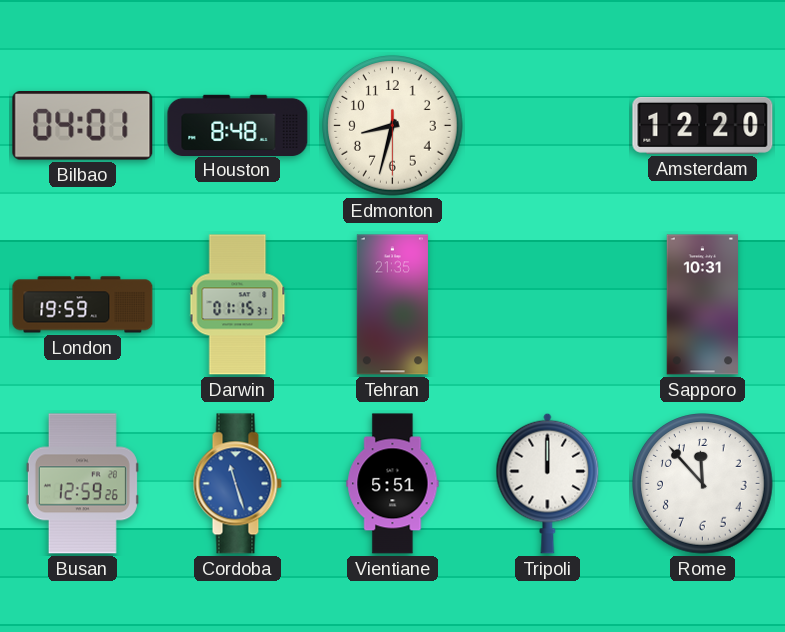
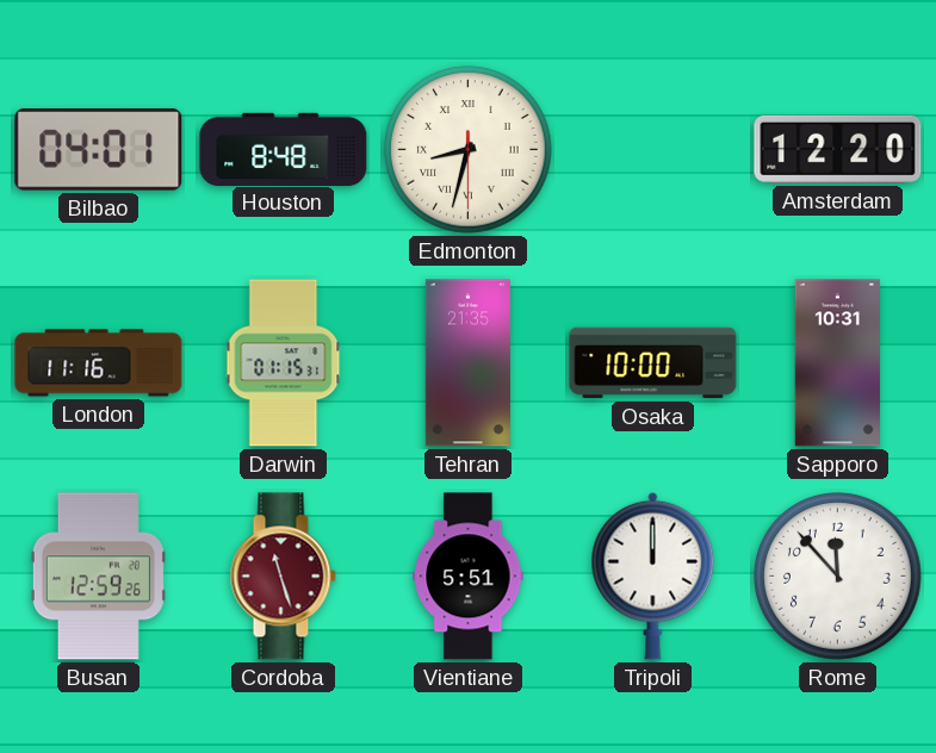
Edmonton numerals: Arabic -> Roman
London: 19:59 -> 11:16
Osaka: none -> 10:00
Cordoba dial: blue -> burgundy
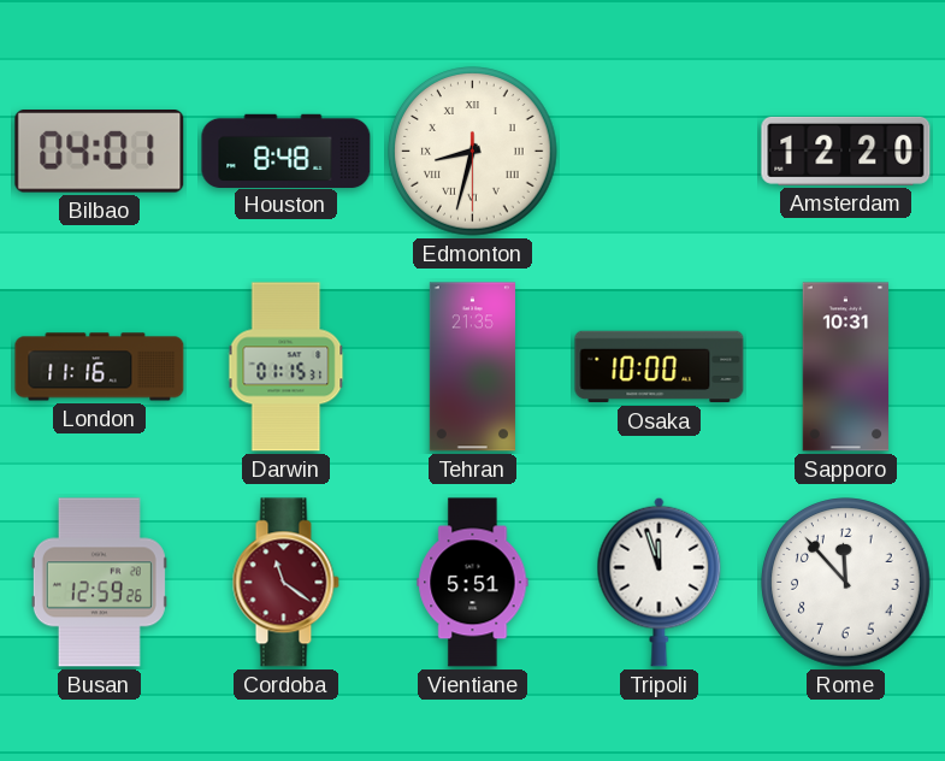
Cordoba: 11:27 -> 11:21
Tripoli: 12:00 -> 11:57
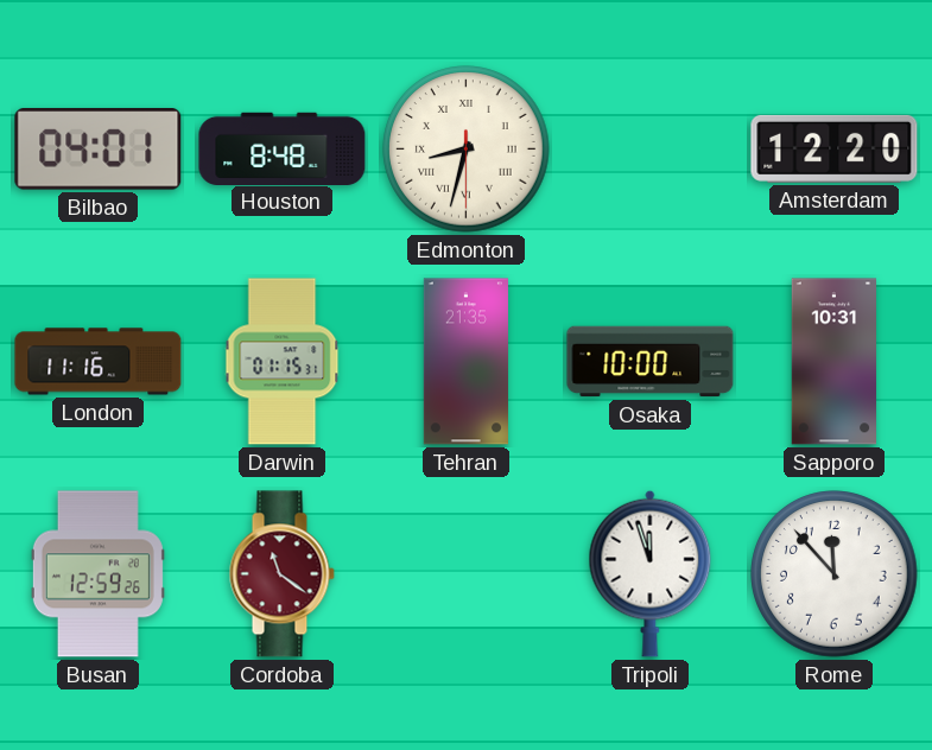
Vientiane: 5:51 -> none
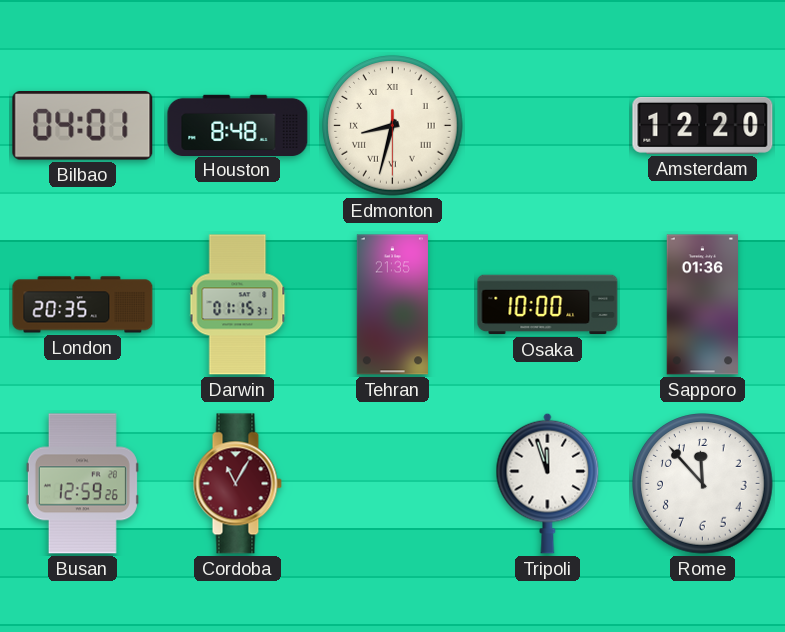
London: 11:16 -> 20:35
Sapporo: 10:31 -> 01:36
Cordoba: 11:21 -> 11:05
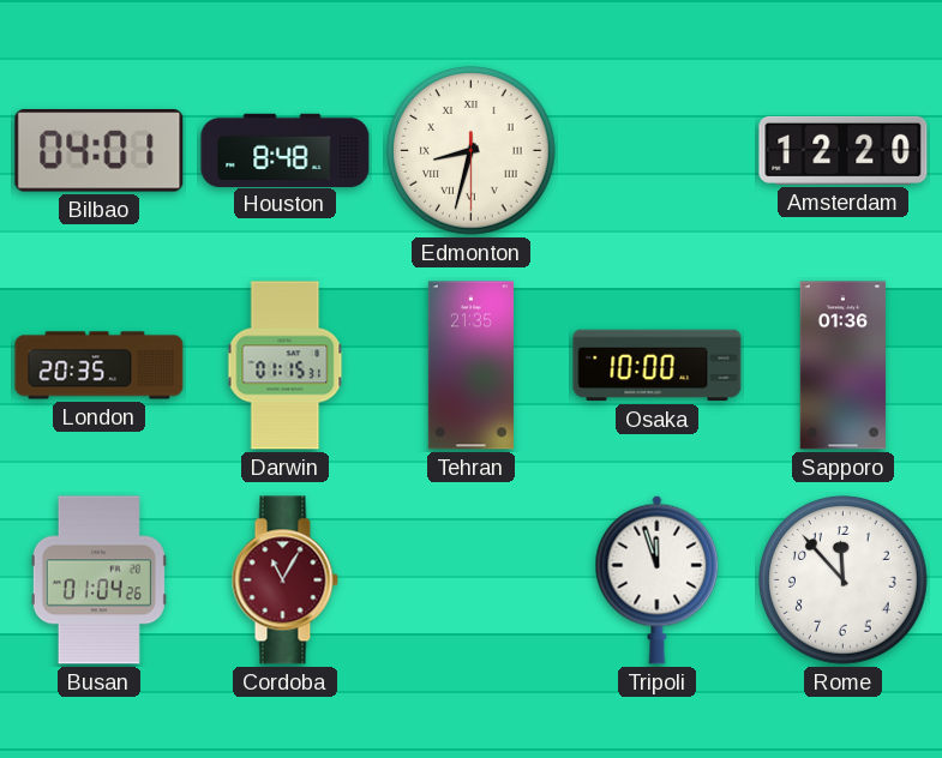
Busan: 12:59 -> 01:04
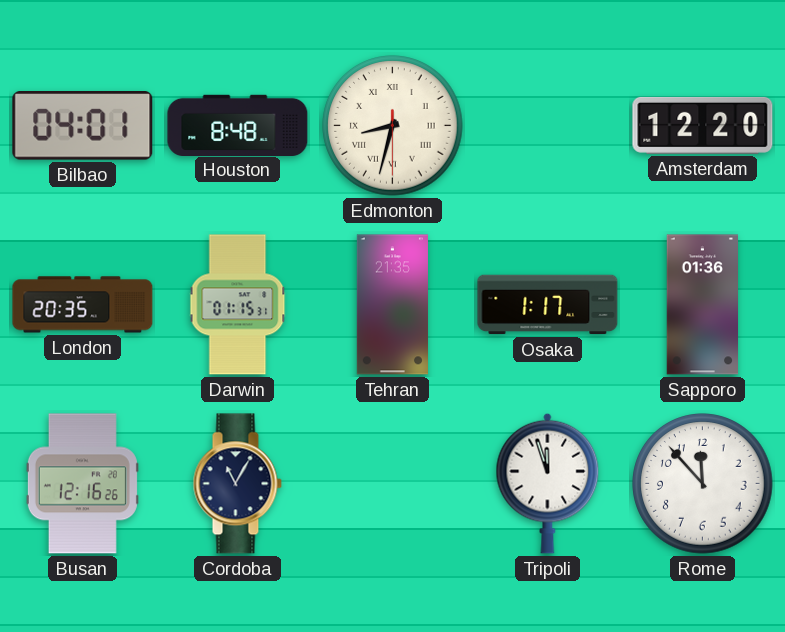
Osaka: 10:00 -> 1:17
Busan: 01:04 -> 12:16
Cordoba dial: burgundy -> navy
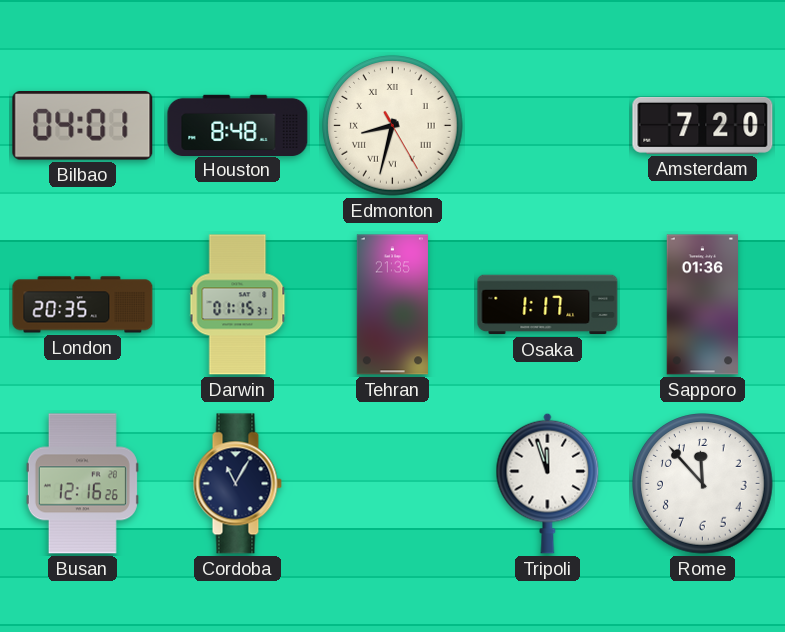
Edmonton: 8:32:30 -> 8:32:25
Amsterdam: 12:20 -> 7:20
